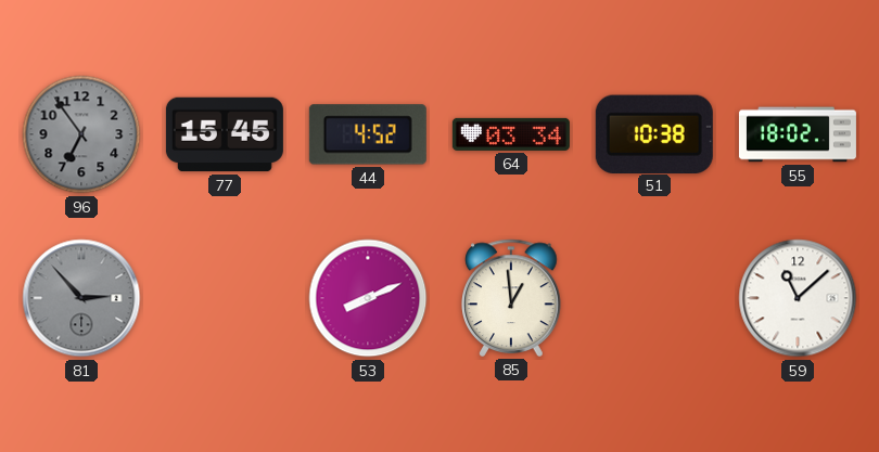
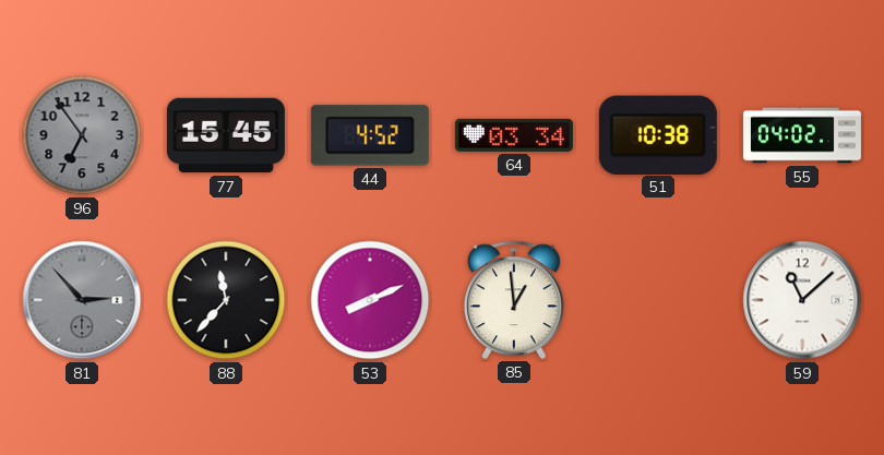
55: 18:02 -> 04:02
88: none -> 11:37
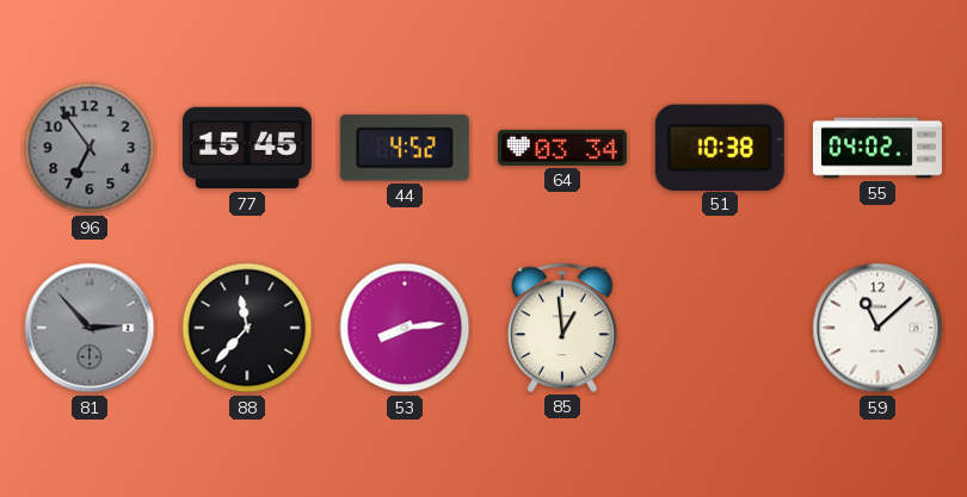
53: 8:11 -> 8:14
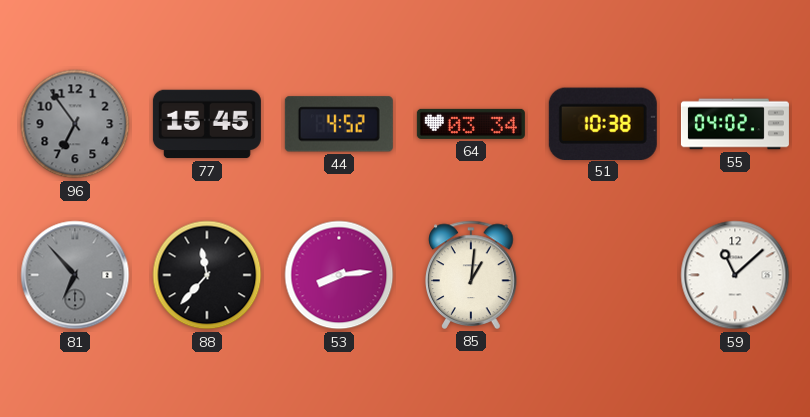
81: 2:53 -> 6:53
85: 12:59 -> 1:01
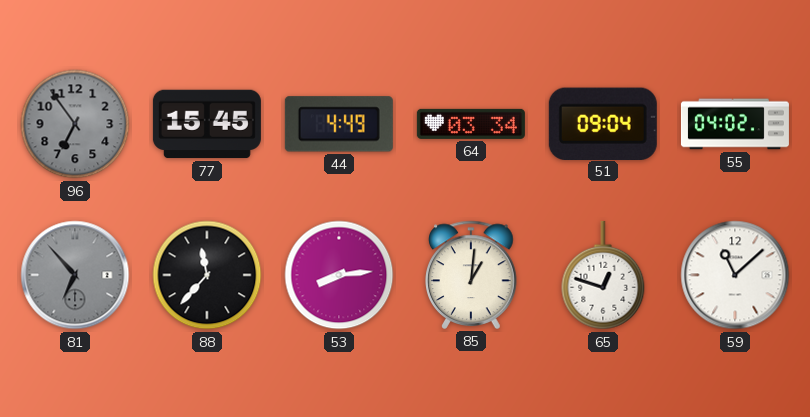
44: 4:52 -> 4:49
51: 10:38 -> 09:04
65: none -> 12:48
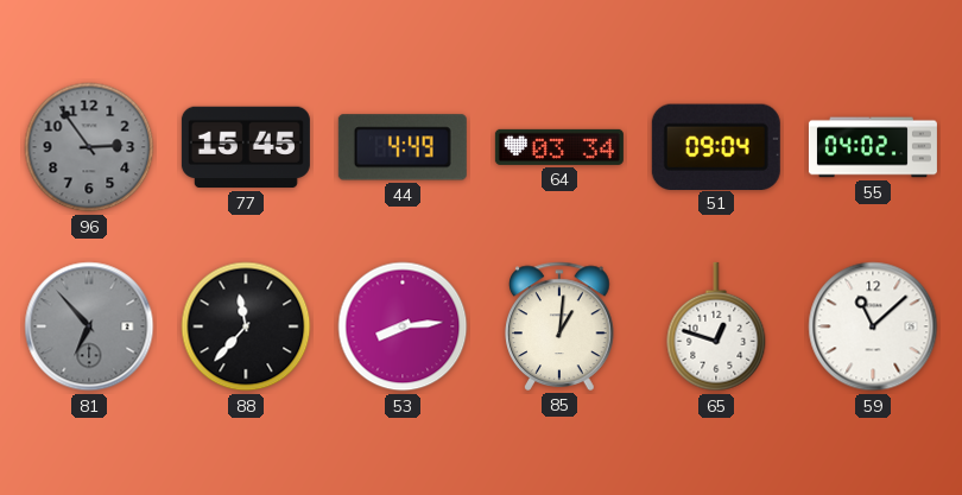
96: 6:54 -> 2:54
